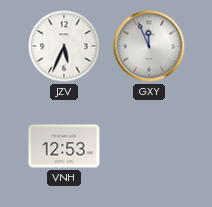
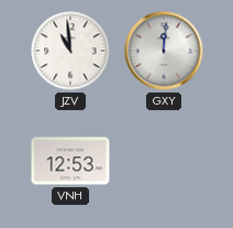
JZV: 5:34 -> 10:59
GXY: 11:56 -> 12:01
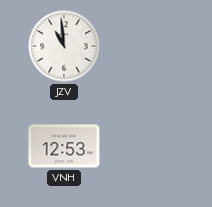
GXY: 12:01 -> none
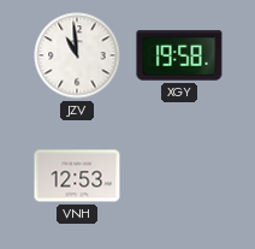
XGY: none -> 19:58
